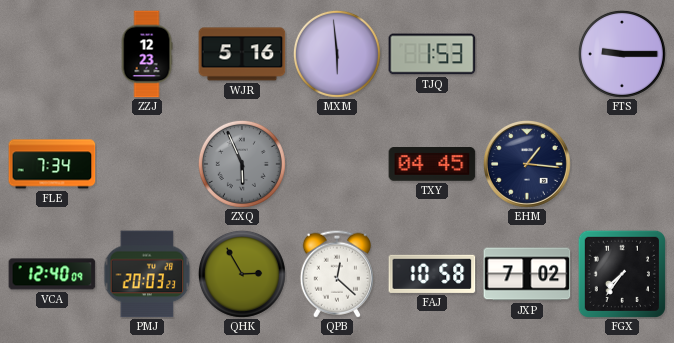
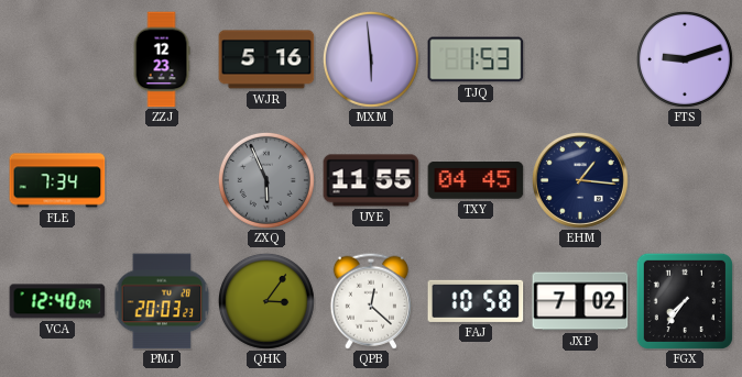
FTS: 9:15 -> 9:12
UYE: none -> 11:55
QHK: 2:55 -> 3:06
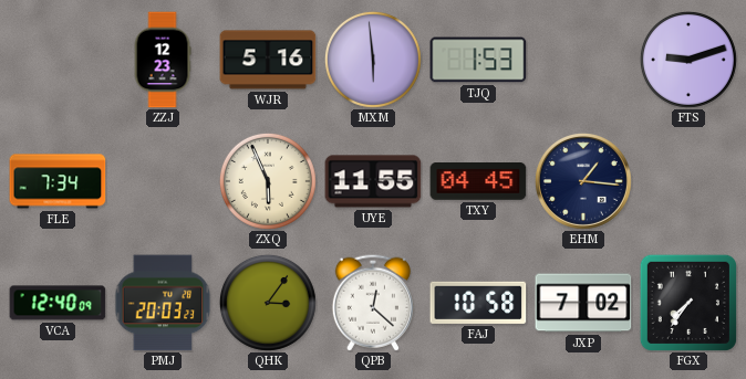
ZXQ dial: grey -> cream
